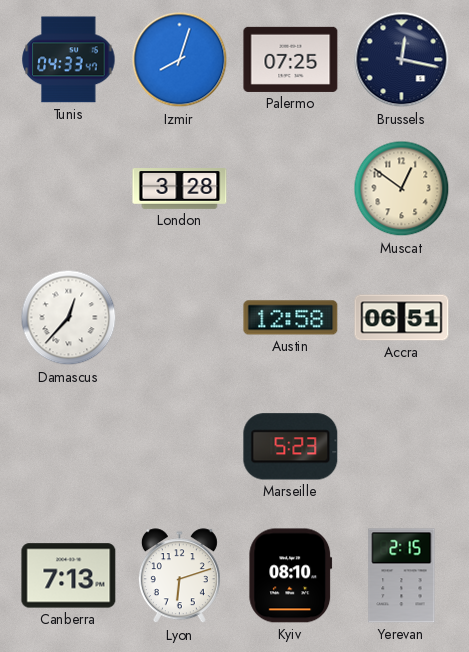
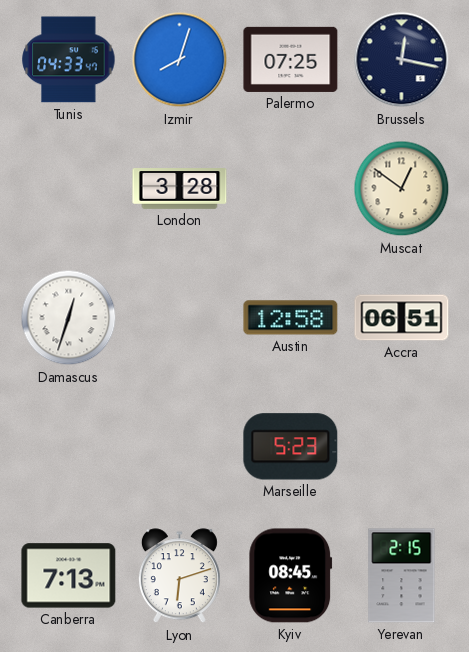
Damascus: 12:37 -> 12:33
Kyiv: 08:10 -> 08:45
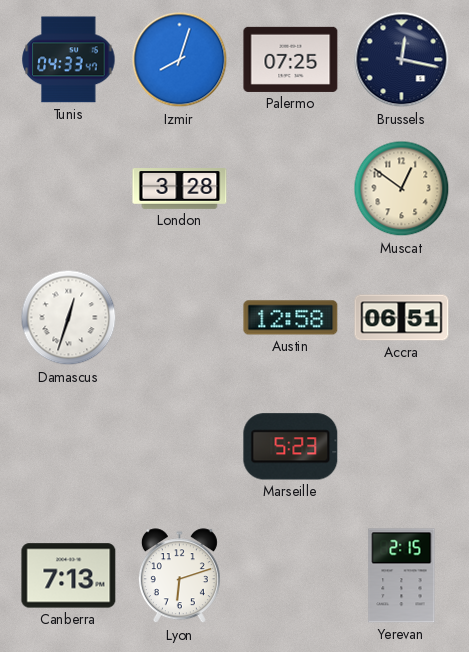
Kyiv: 08:45 -> none
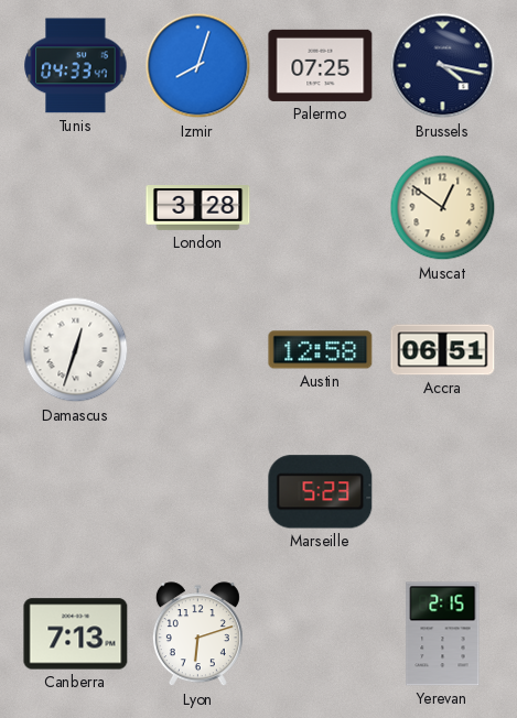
Brussels: 12:17 -> 4:17
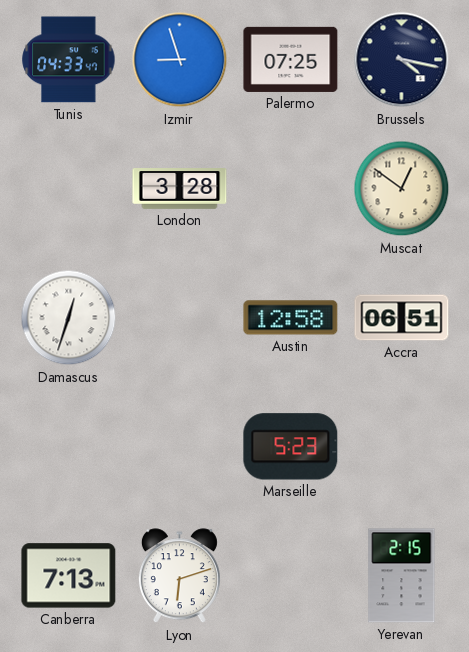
Izmir: 8:03 -> 8:57
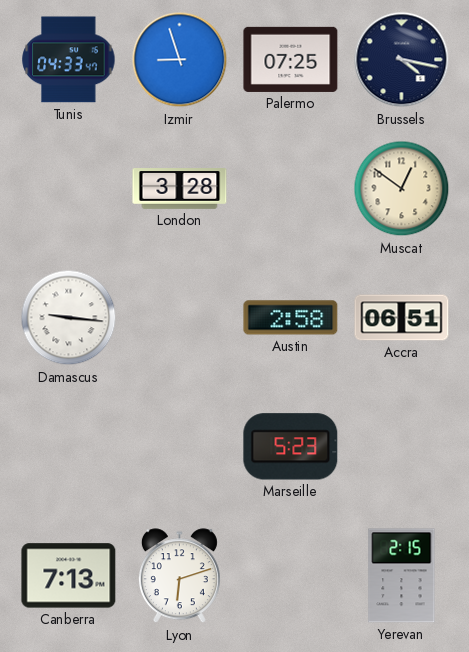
Damascus: 12:33 -> 9:16
Austin: 12:58 -> 2:58
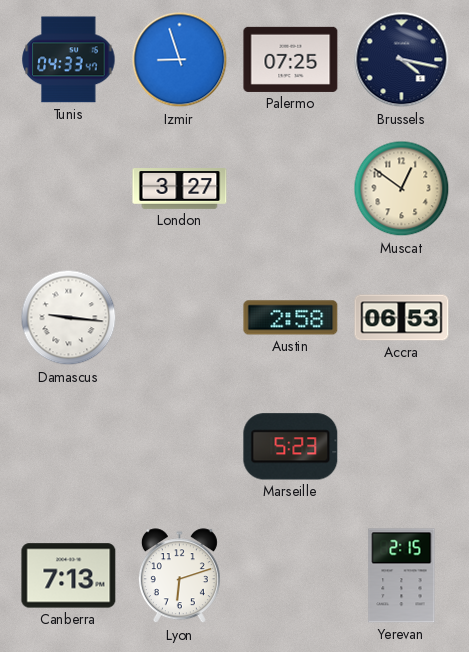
London: 3:28 -> 3:27
Accra: 06:51 -> 06:53
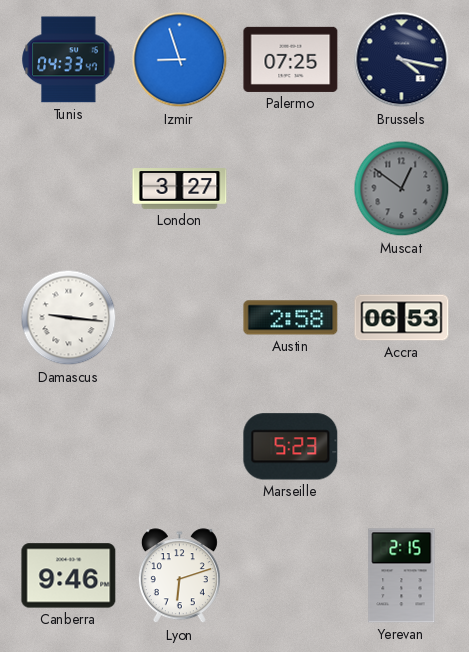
Muscat dial: cream -> grey
Canberra: 7:13 -> 9:46
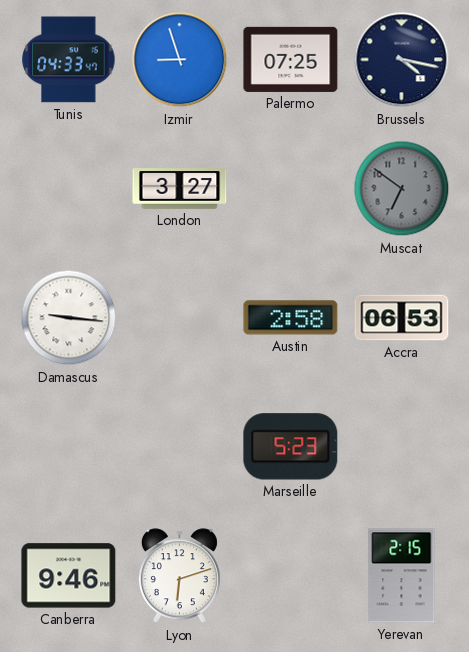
Muscat: 12:51 -> 6:51
